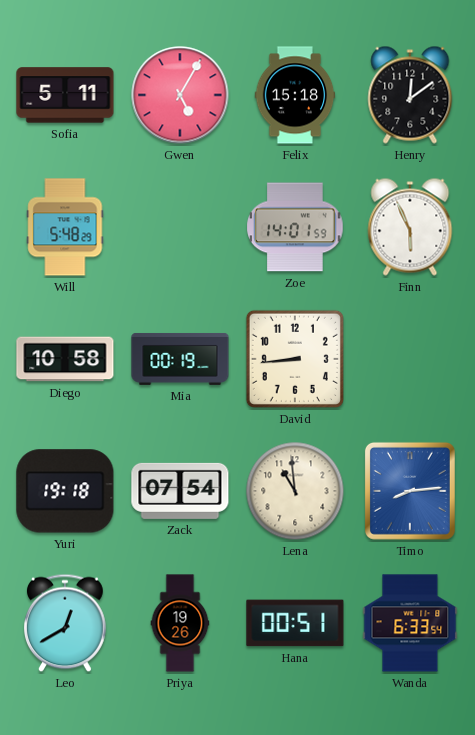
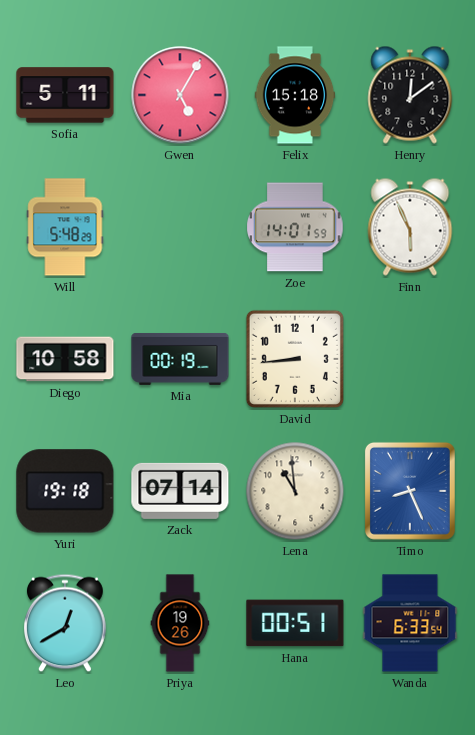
Zack: 07:54 -> 07:14
Timo: 8:14 -> 8:26
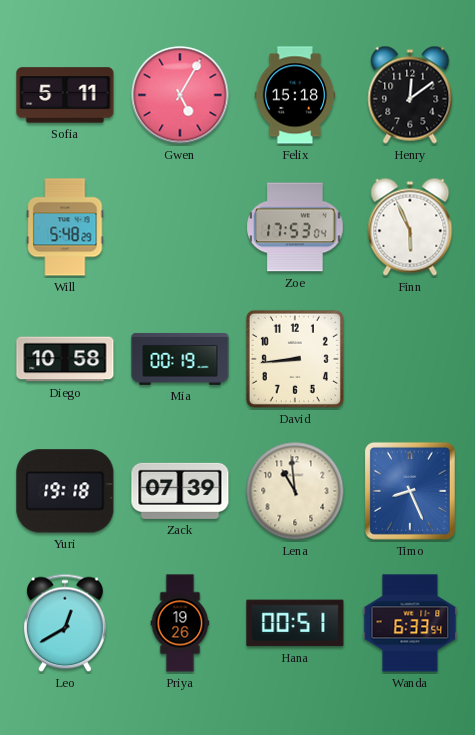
Zoe: 14:01 -> 17:53
Zack: 07:14 -> 07:39
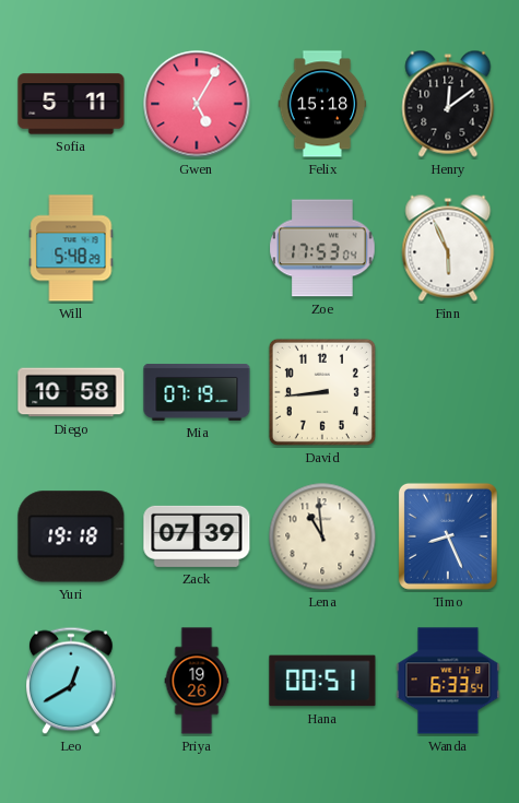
Mia: 00:19 -> 07:19
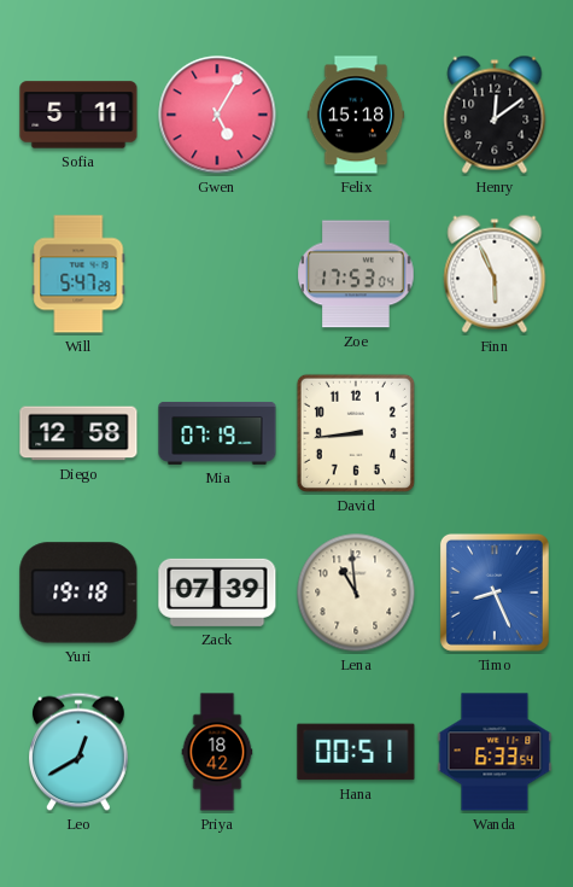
Will: 5:48 -> 5:47
Diego: 10:58 -> 12:58
Priya: 19:26 -> 18:42
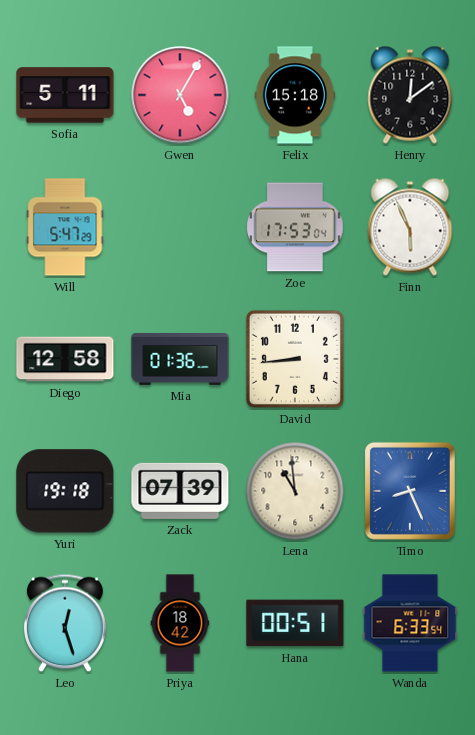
Mia: 07:19 -> 01:36
Leo: 12:40 -> 12:27
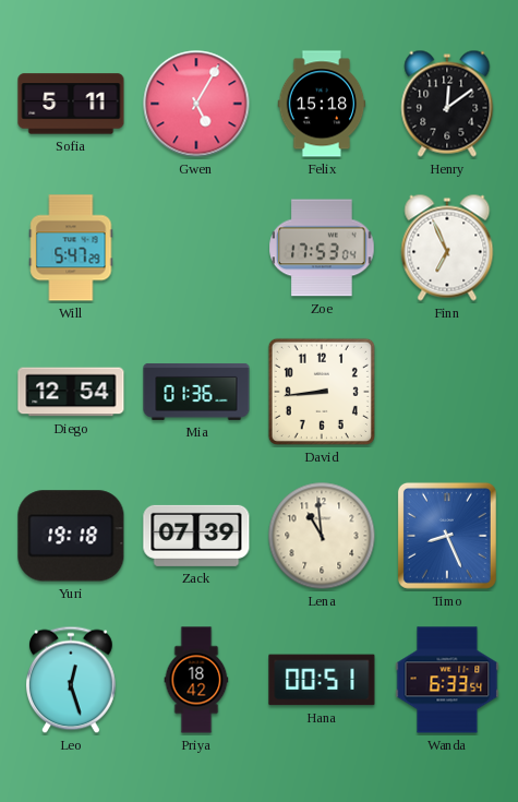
Finn: 5:56 -> 6:56
Diego: 12:58 -> 12:54
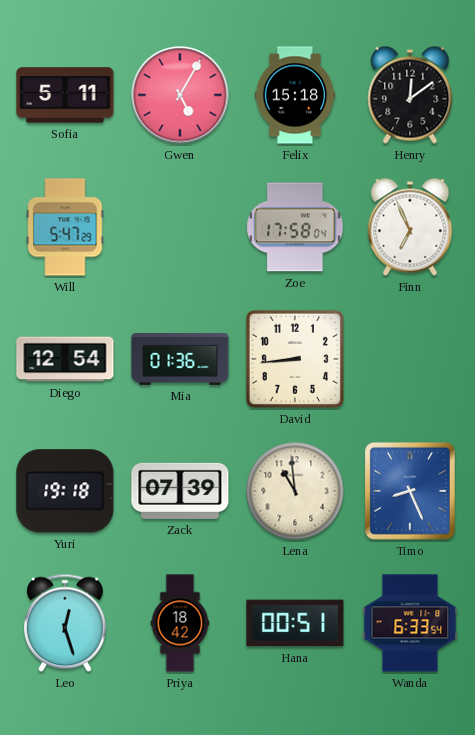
Zoe: 17:53 -> 17:58
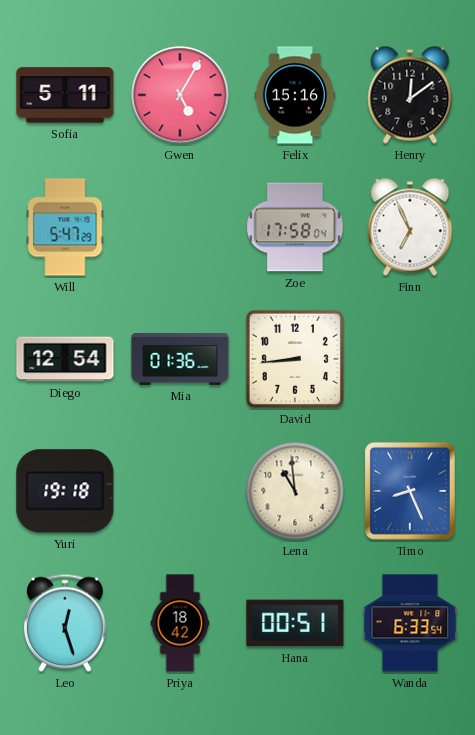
Felix: 15:18 -> 15:16
Zack: 07:39 -> none
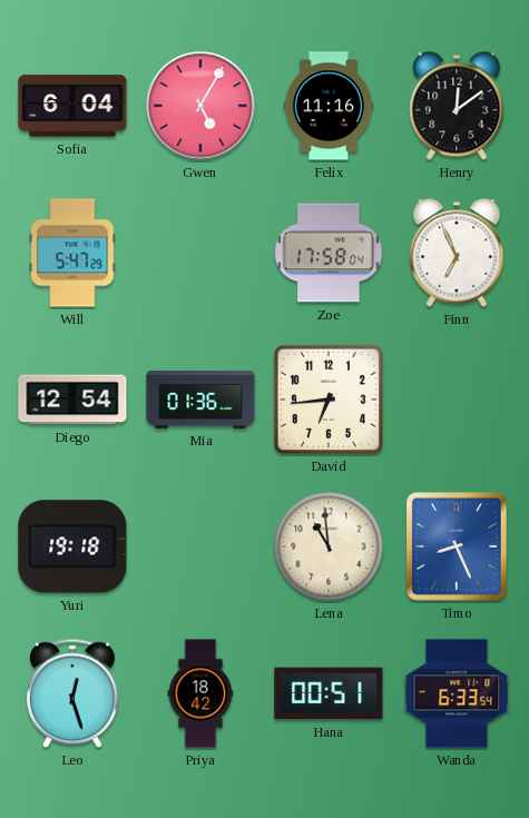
Sofia: 5:11 -> 6:04
Felix: 15:16 -> 11:16
David: 8:44 -> 6:44
